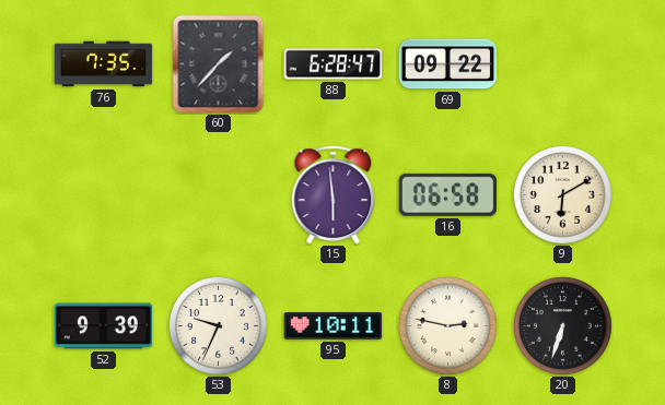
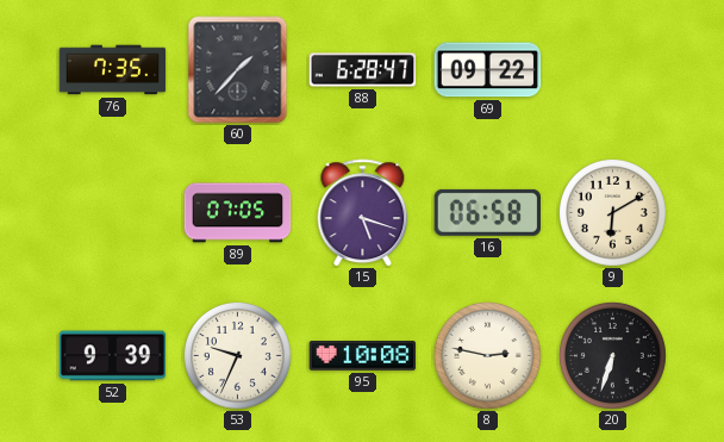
89: none -> 07:05
15: 5:59 -> 5:18
95: 10:11 -> 10:08
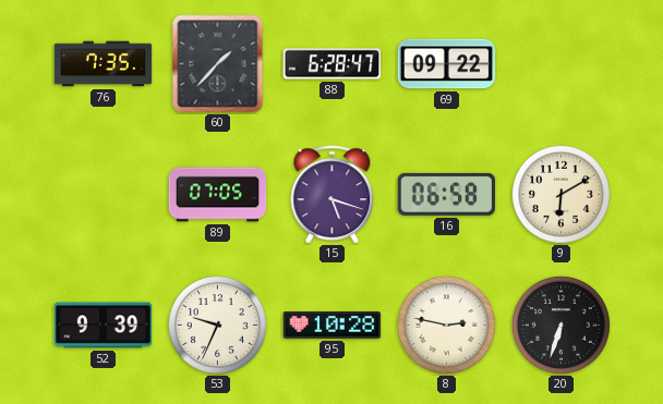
95: 10:08 -> 10:28
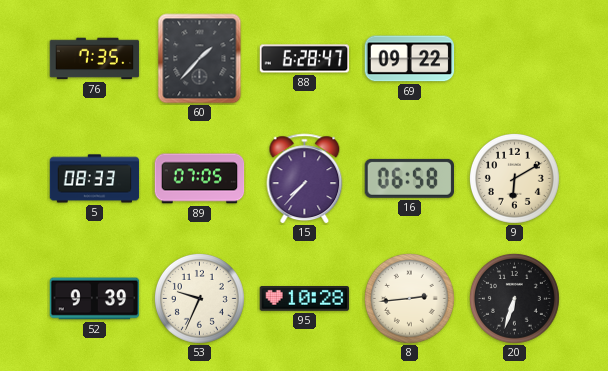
5: none -> 08:33
15: 5:18 -> 7:37
8: 2:47 -> 2:44
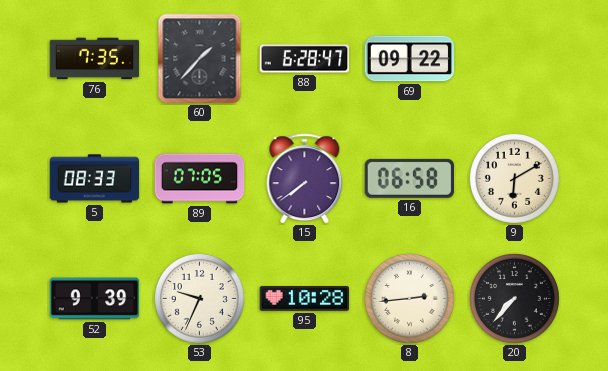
15: 7:37 -> 7:39
20: 6:33 -> 7:37
